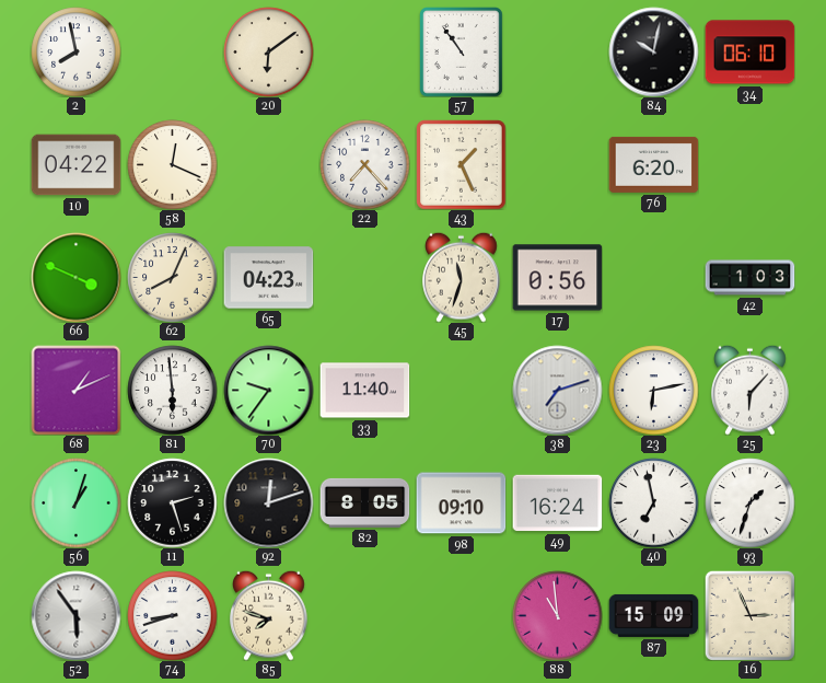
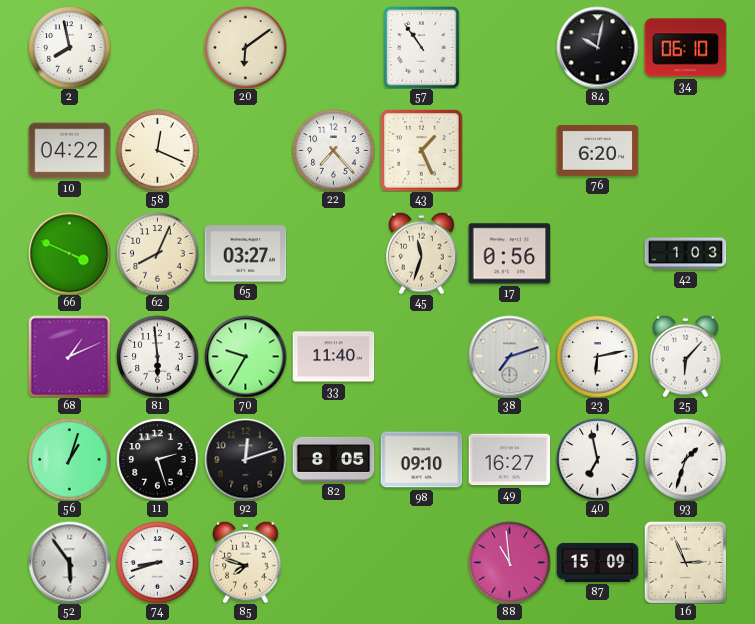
65: 04:23 -> 03:27
70: 9:36 -> 9:35
49: 16:24 -> 16:27
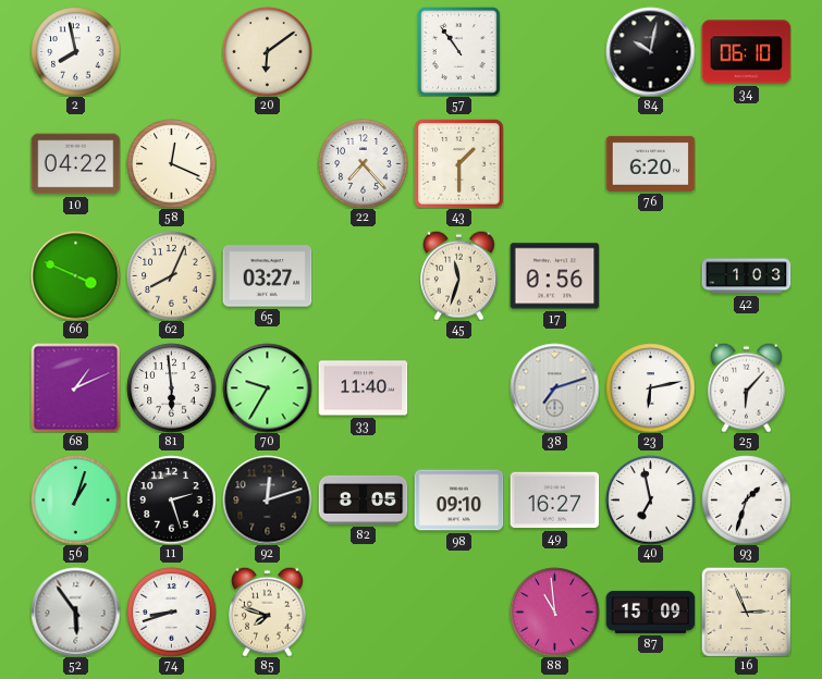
43: 1:26 -> 1:30
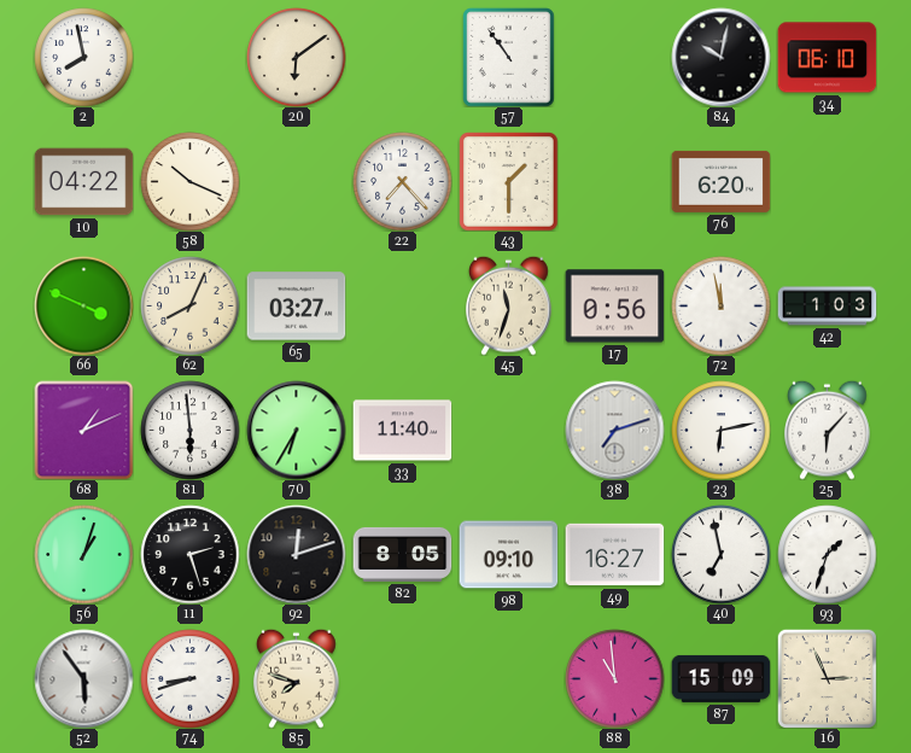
58: 12:19 -> 10:19
72: none -> 11:58
70: 9:35 -> 6:35
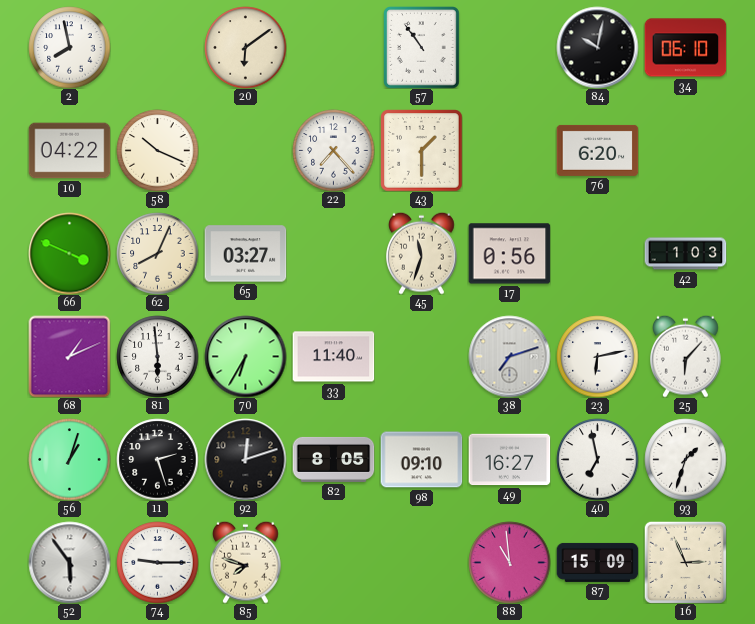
72: 11:58 -> none
74: 8:42 -> 9:15
